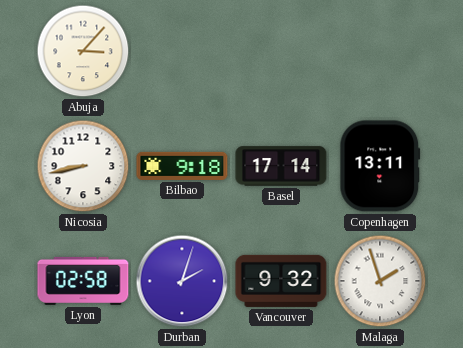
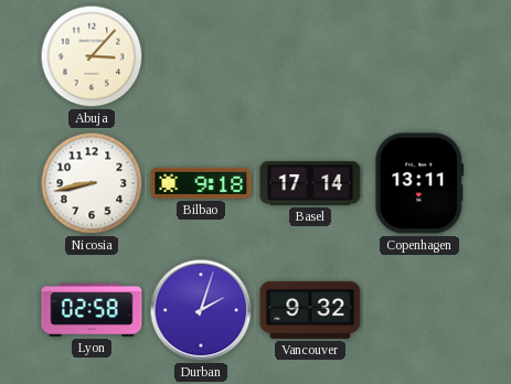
Malaga: 1:57 -> none
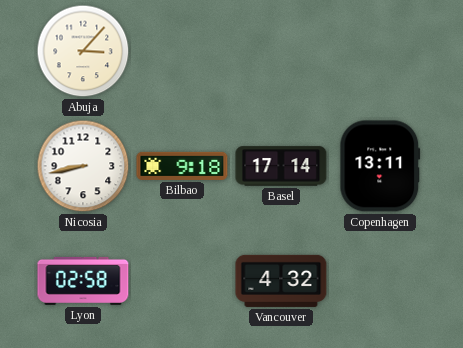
Durban: 2:03 -> none
Vancouver: 9:32 -> 4:32
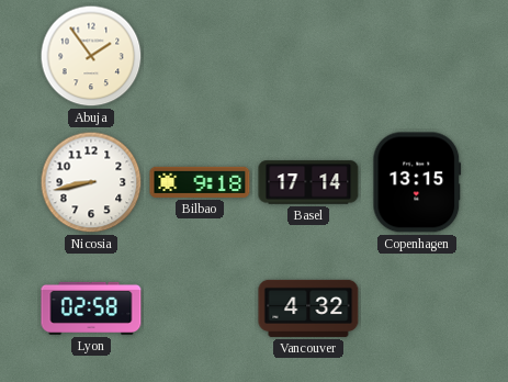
Abuja: 3:07 -> 1:54
Copenhagen: 13:11 -> 13:15
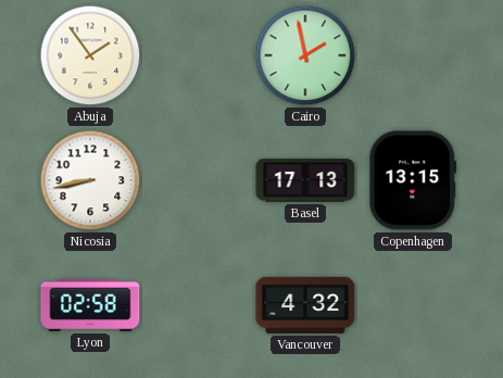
Cairo: none -> 1:58
Bilbao: 9:18 -> none
Basel: 17:14 -> 17:13
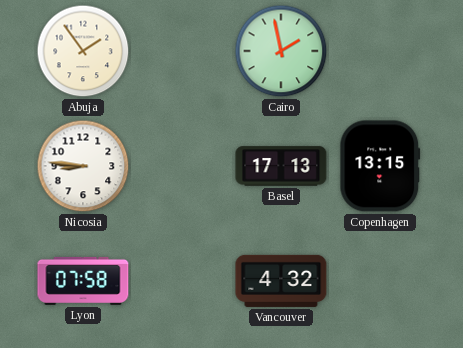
Nicosia: 8:43 -> 8:46
Lyon: 02:58 -> 07:58
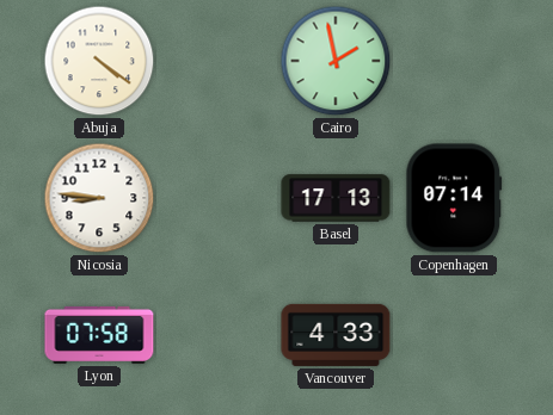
Abuja: 1:54 -> 4:21
Copenhagen: 13:15 -> 07:14
Vancouver: 4:32 -> 4:33
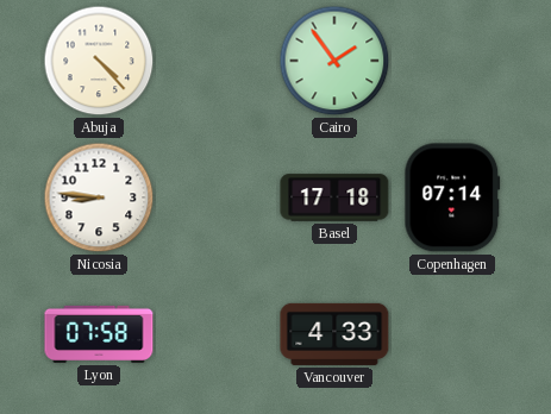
Abuja: 4:21 -> 4:23
Cairo: 1:58 -> 1:54
Basel: 17:13 -> 17:18
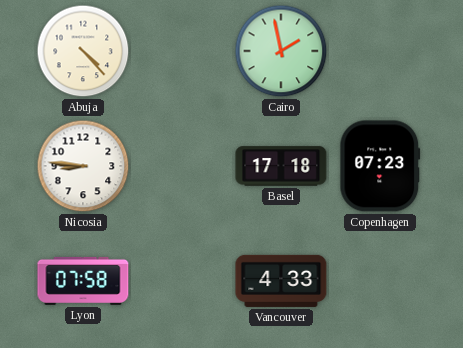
Cairo: 1:54 -> 1:58
Copenhagen: 07:14 -> 07:23
